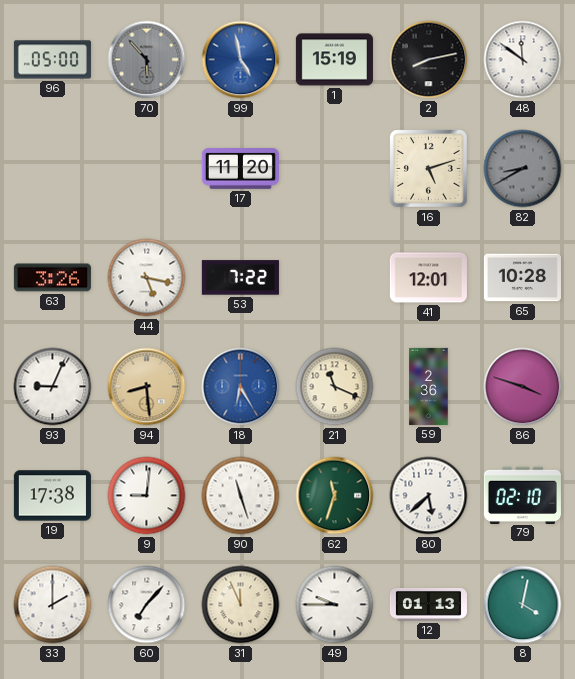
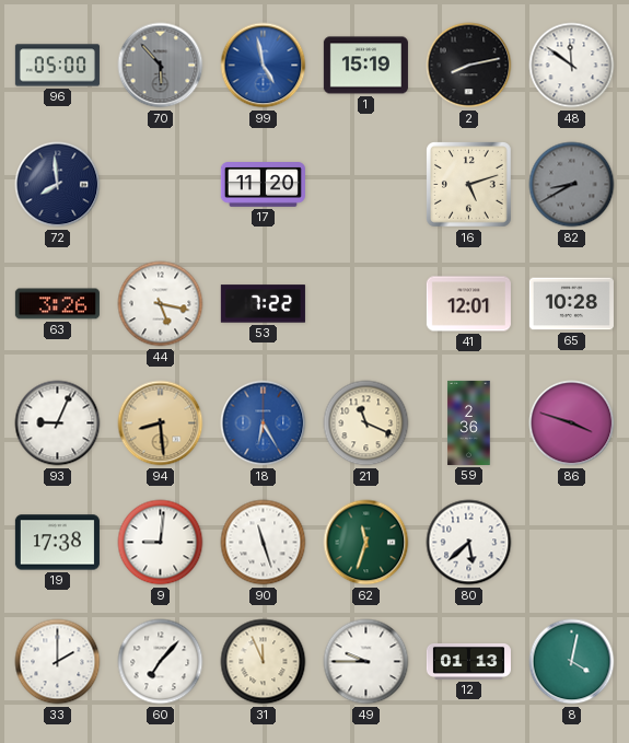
72: none -> 7:59
79: 02:10 -> none
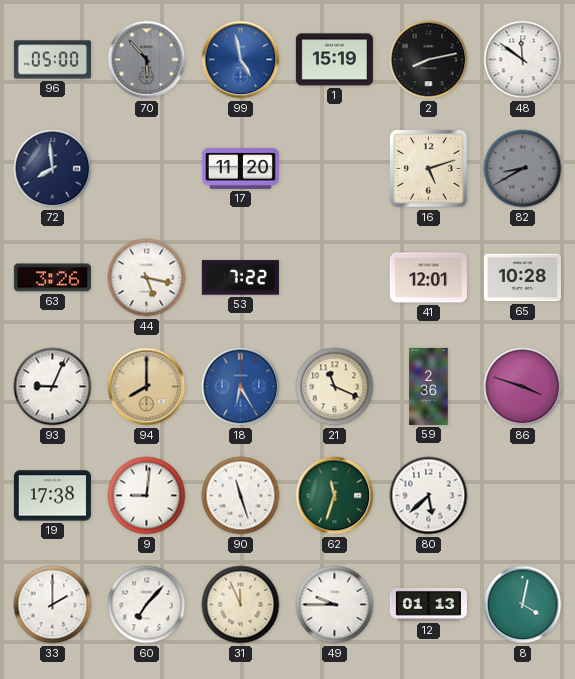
94: 8:29 -> 8:00
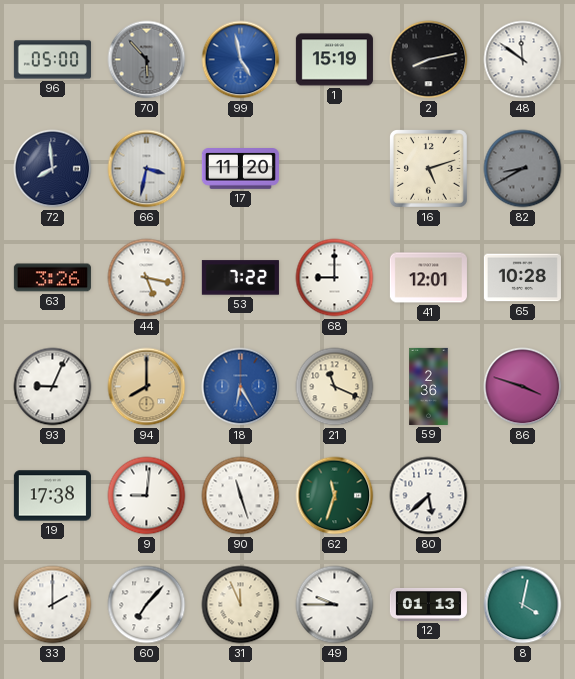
66: none -> 3:32
68: none -> 9:00
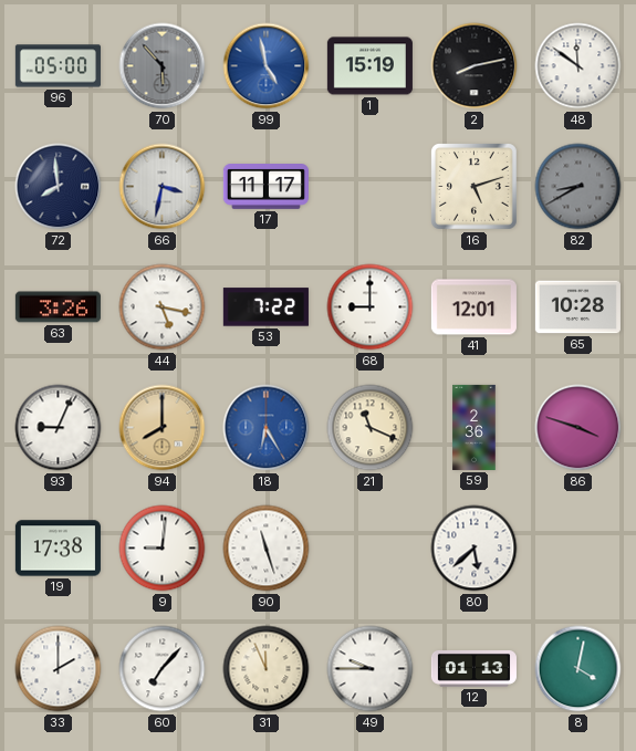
17: 11:20 -> 11:17
62: 11:33 -> none
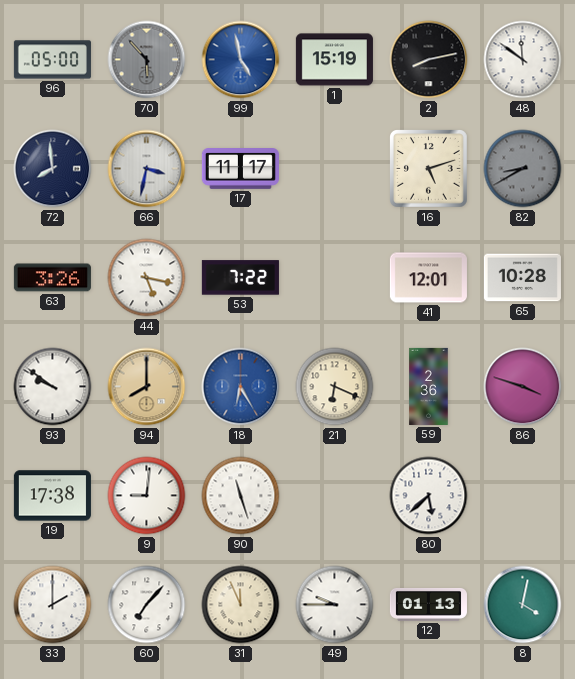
68: 9:00 -> none
93: 9:04 -> 9:51
21: 11:19 -> 6:19
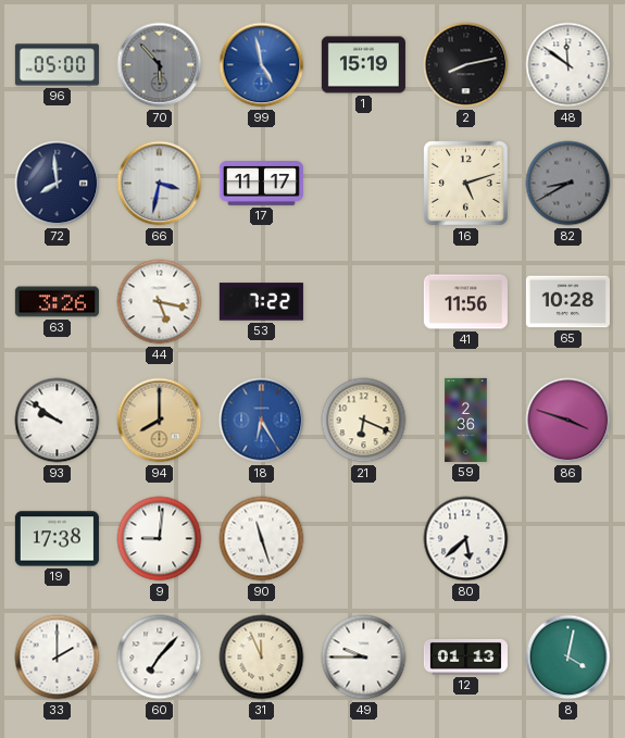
41: 12:01 -> 11:56
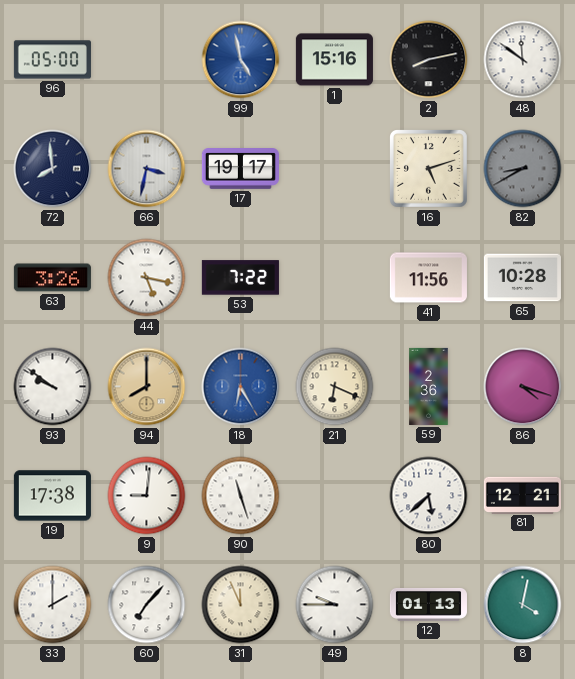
70: 5:53 -> none
1: 15:19 -> 15:16
17: 11:17 -> 19:17
86: 3:48 -> 4:18
81: none -> 12:21
